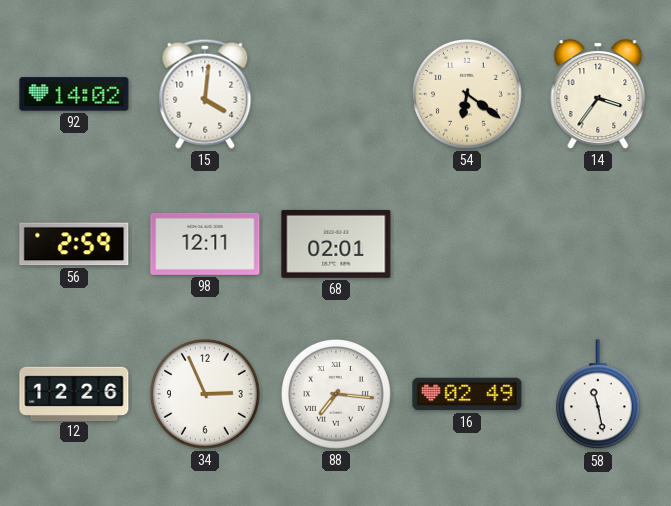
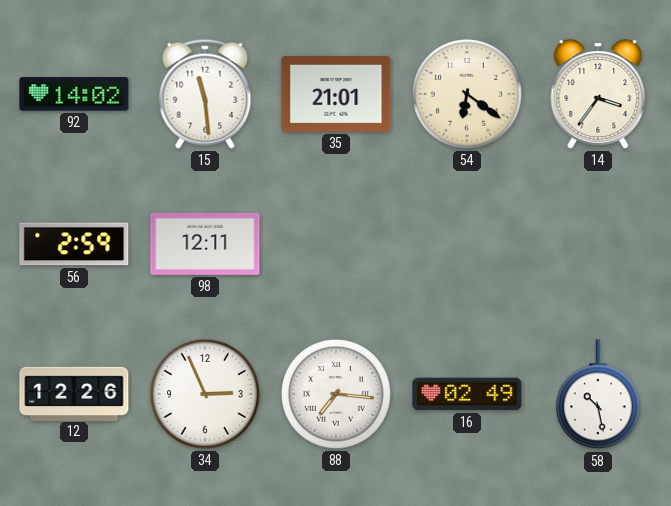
15: 4:01 -> 11:29
35: none -> 21:01
68: 02:01 -> none
58: 11:28 -> 10:28
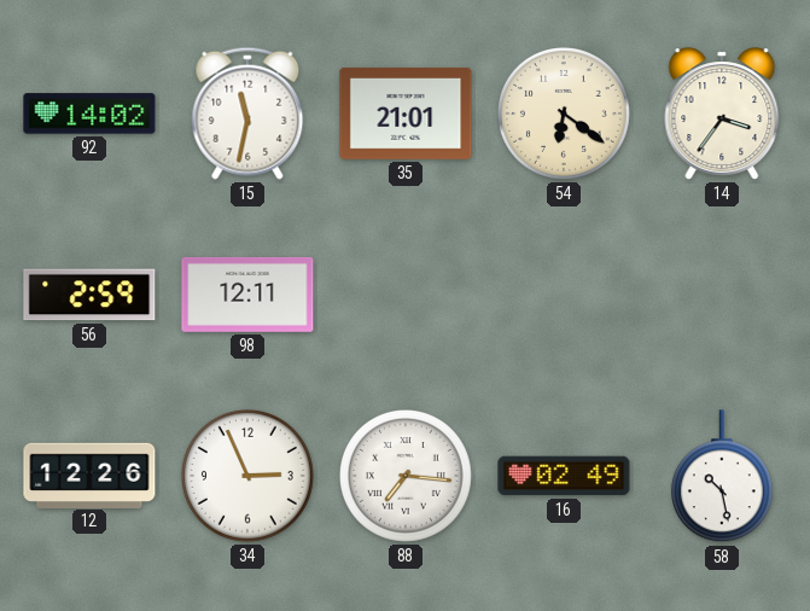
15: 11:29 -> 11:32
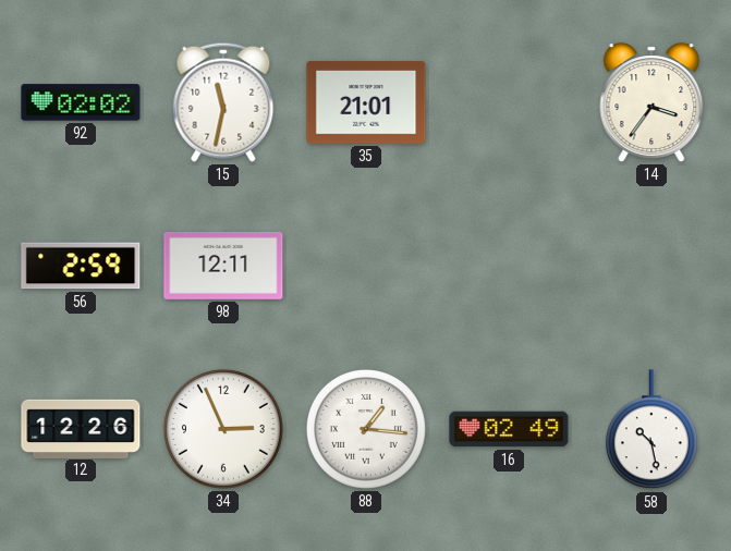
92: 14:02 -> 02:02
54: 6:21 -> none
88: 7:16 -> 1:16
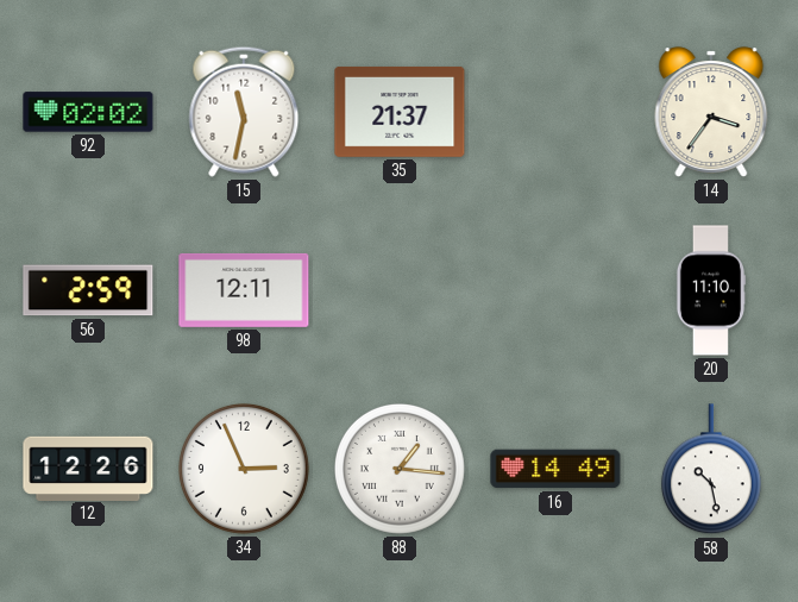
35: 21:01 -> 21:37
20: none -> 11:10
16: 02:49 -> 14:49
